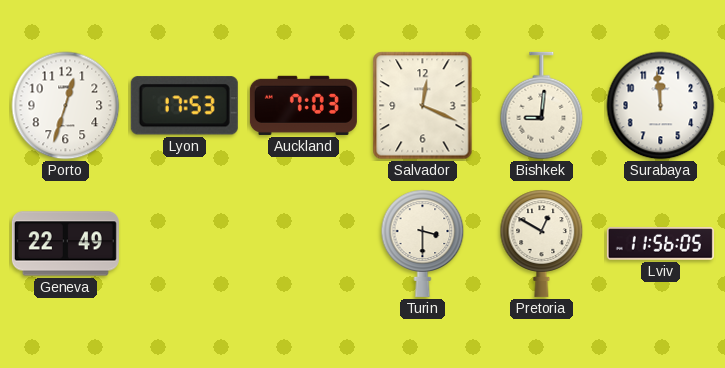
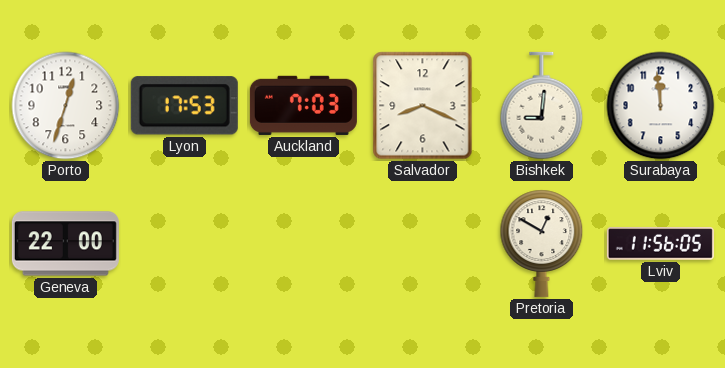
Salvador: 12:19 -> 8:19
Geneva: 22:49 -> 22:00
Turin: 3:30 -> none
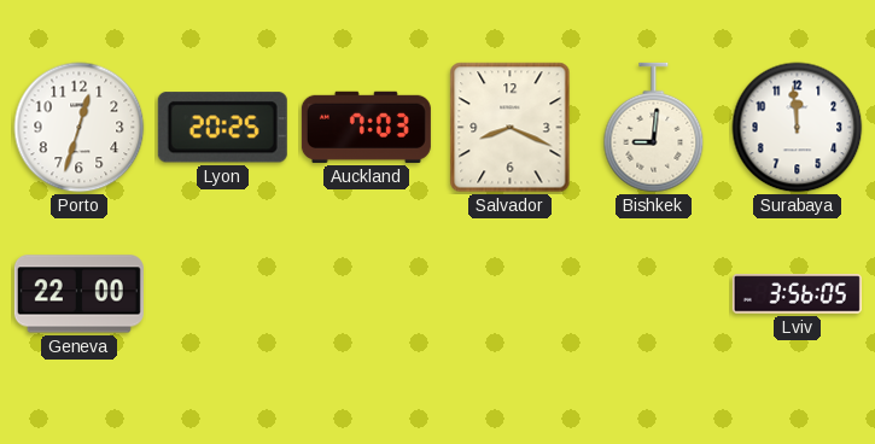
Lyon: 17:53 -> 20:25
Pretoria: 12:50 -> none
Lviv: 11:56 -> 3:56
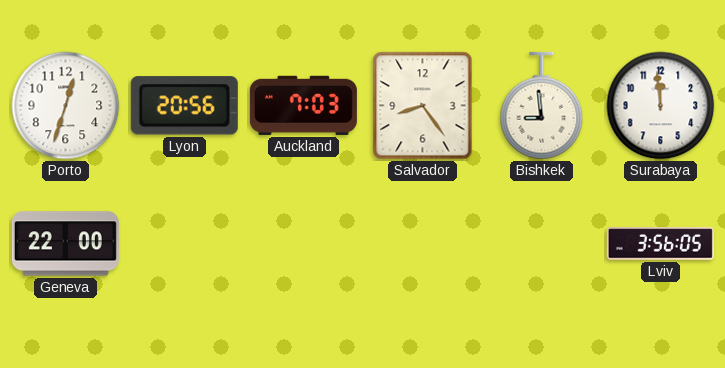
Lyon: 20:25 -> 20:56
Salvador: 8:19 -> 8:24
Bishkek: 9:01 -> 8:59
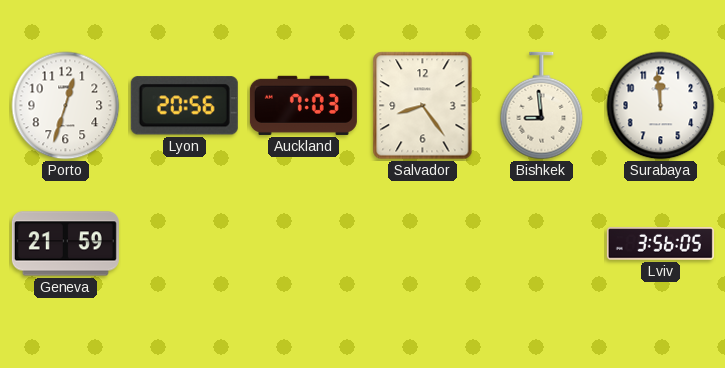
Geneva: 22:00 -> 21:59
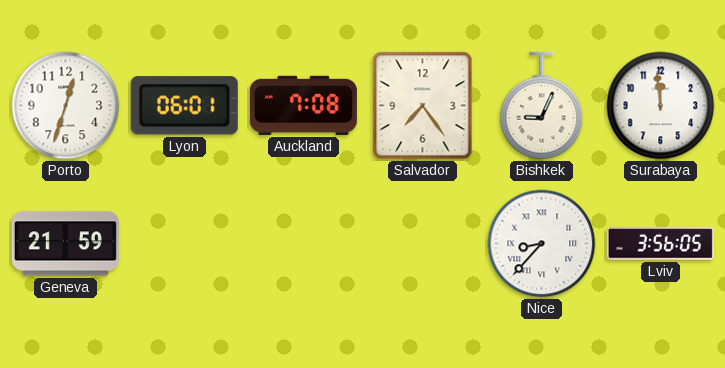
Lyon: 20:56 -> 06:01
Auckland: 7:03 -> 7:08
Salvador: 8:24 -> 7:24
Bishkek: 8:59 -> 9:04
Nice: none -> 8:37
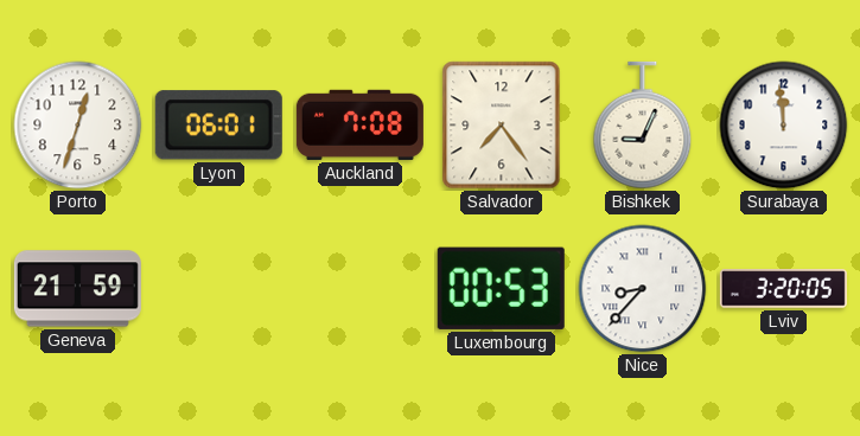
Luxembourg: none -> 00:53
Lviv: 3:56 -> 3:20
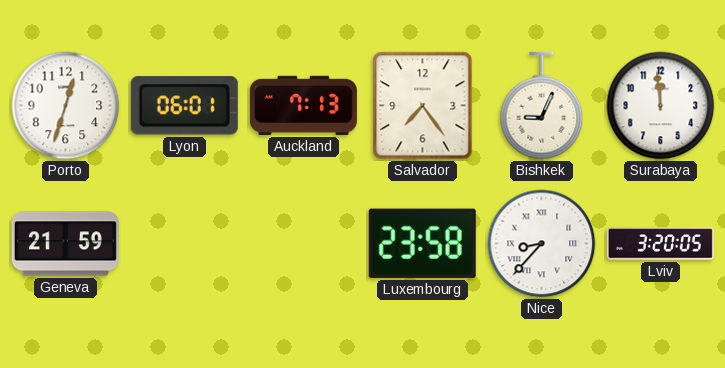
Auckland: 7:08 -> 7:13
Luxembourg: 00:53 -> 23:58
